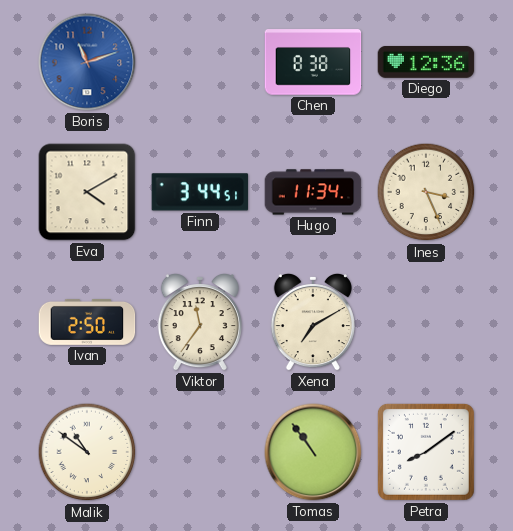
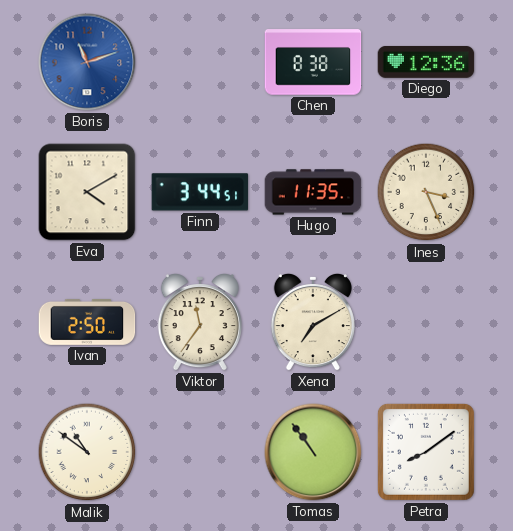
Hugo: 11:34 -> 11:35
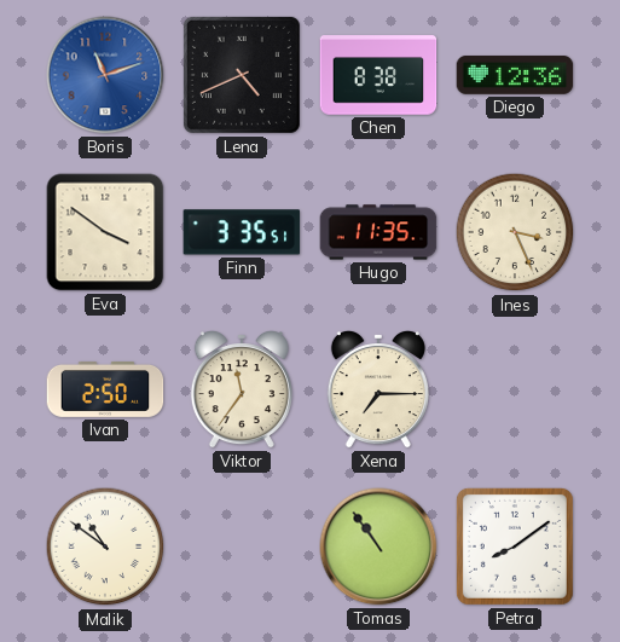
Lena: none -> 4:41
Eva: 4:10 -> 3:51
Finn: 3:44 -> 3:35
Xena: 7:10 -> 7:15
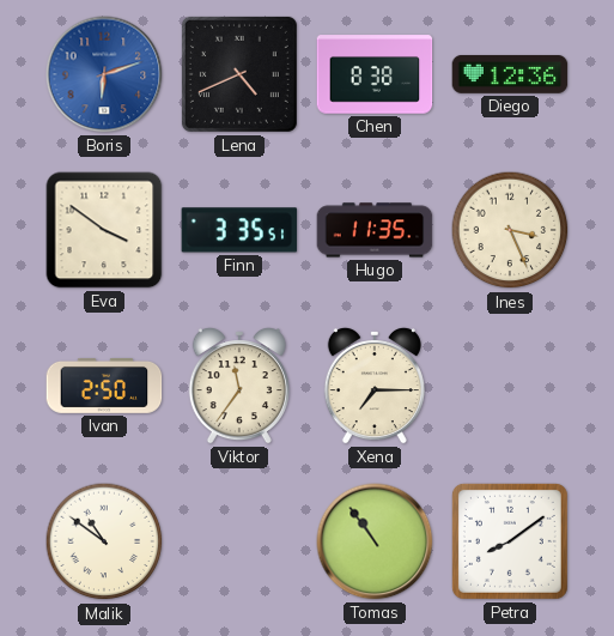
Boris: 11:12 -> 6:12
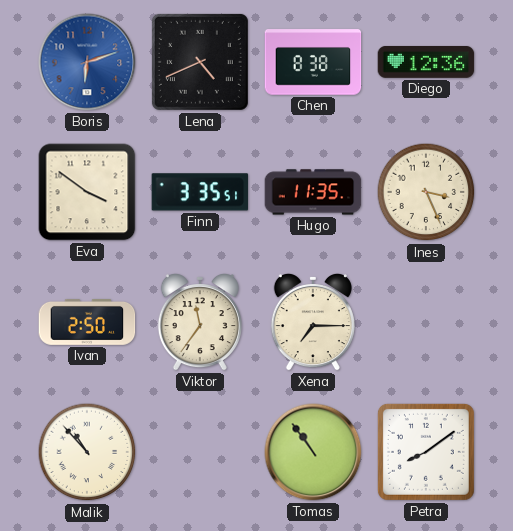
Malik: 10:51 -> 10:53
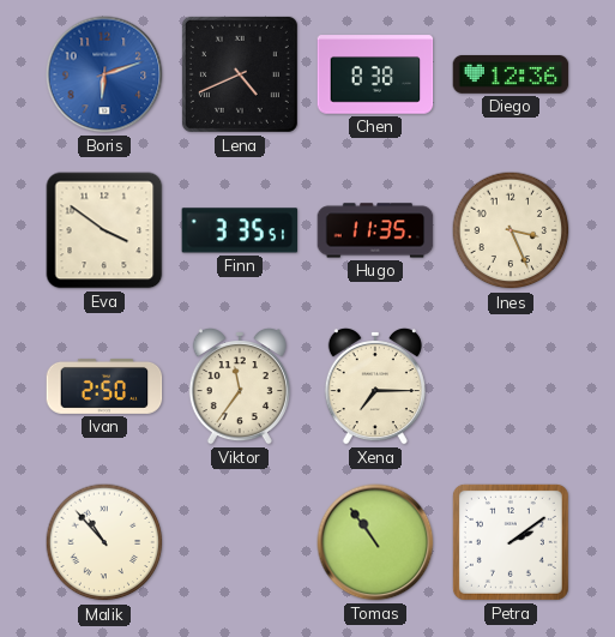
Petra: 8:09 -> 2:09
